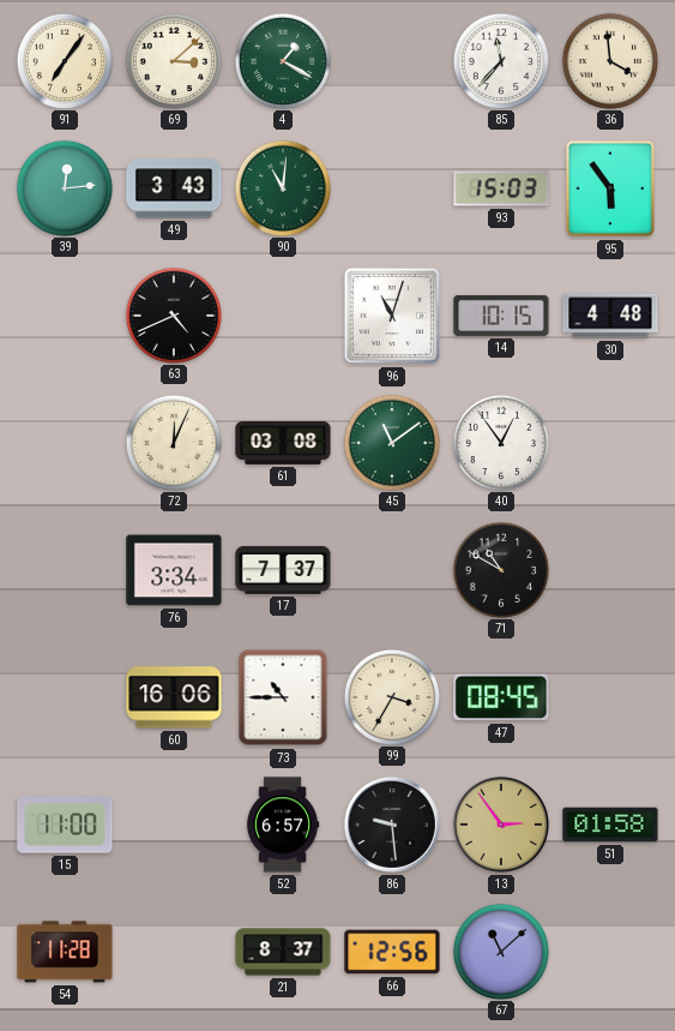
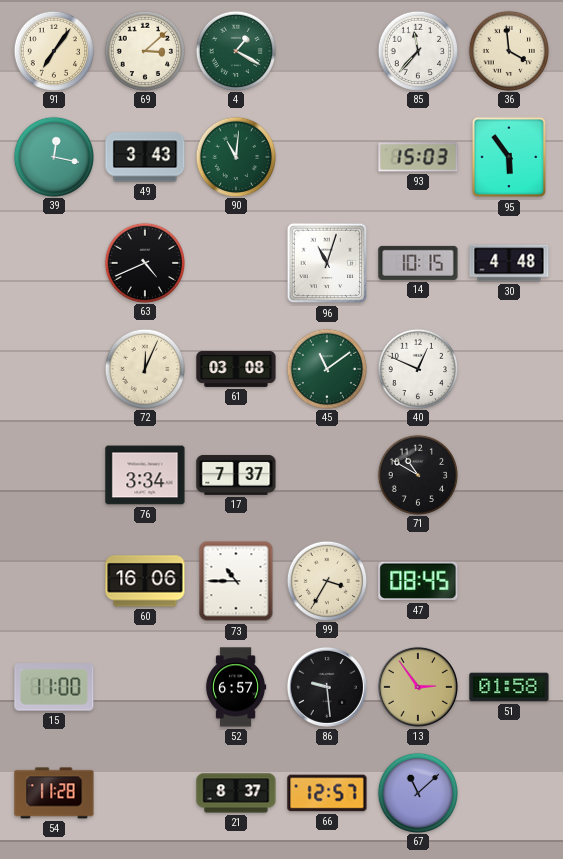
39: 12:14 -> 12:17
40: 12:54 -> 12:49
66: 12:56 -> 12:57
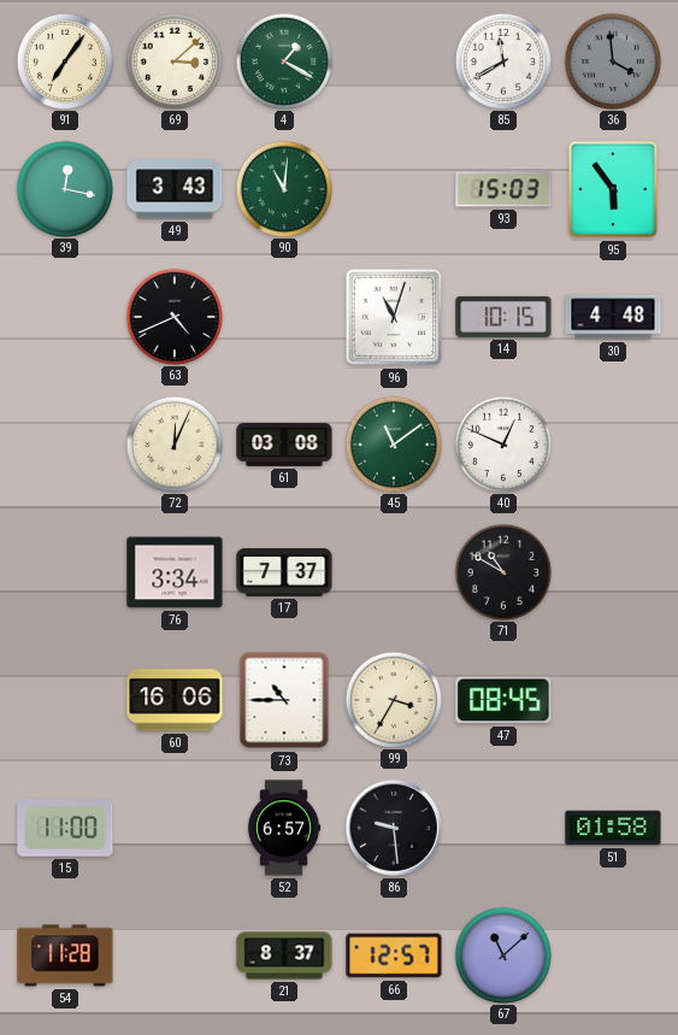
85: 11:37 -> 11:40
36 dial: cream -> grey
13: 2:54 -> none
